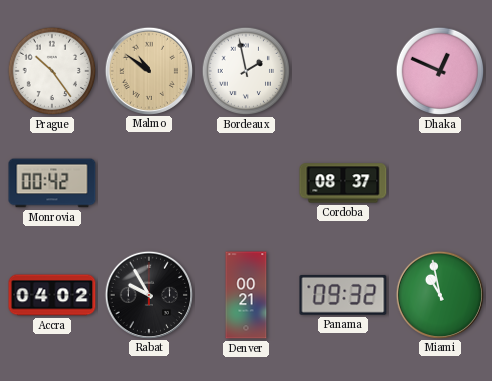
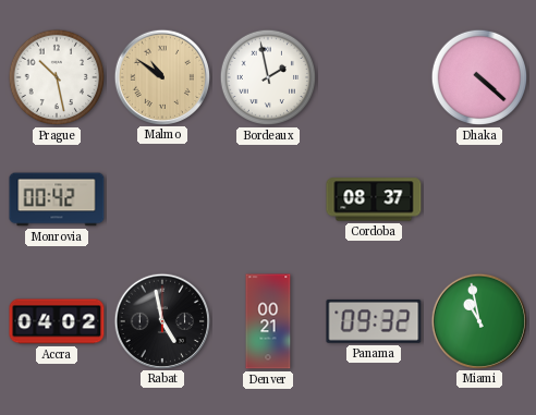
Prague: 10:24 -> 10:28
Dhaka: 12:49 -> 4:22
Rabat: 9:55 -> 4:58
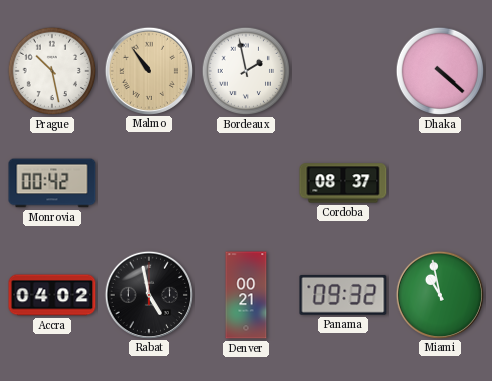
Malmo: 10:51 -> 10:54
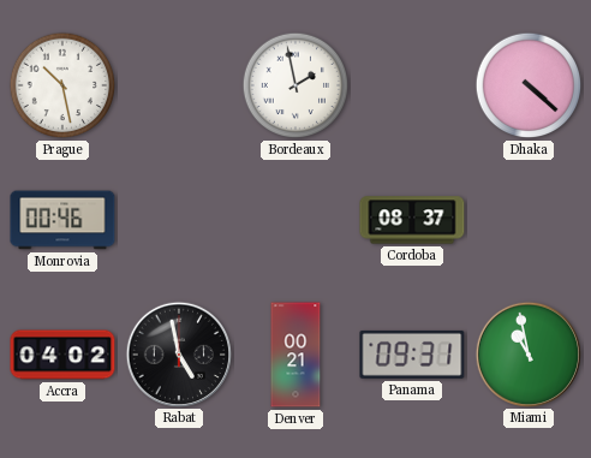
Malmo: 10:54 -> none
Monrovia: 00:42 -> 00:46
Panama: 09:32 -> 09:31
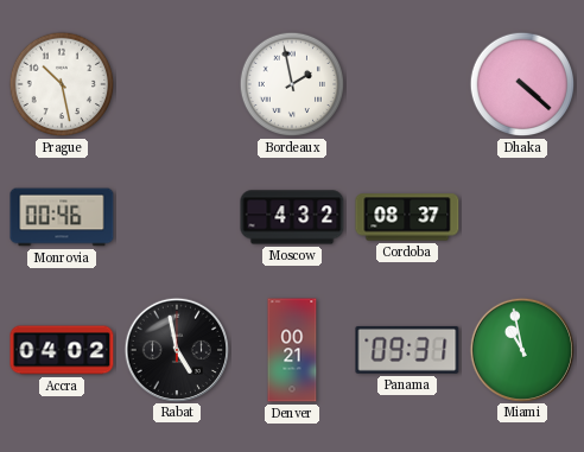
Moscow: none -> 4:32
